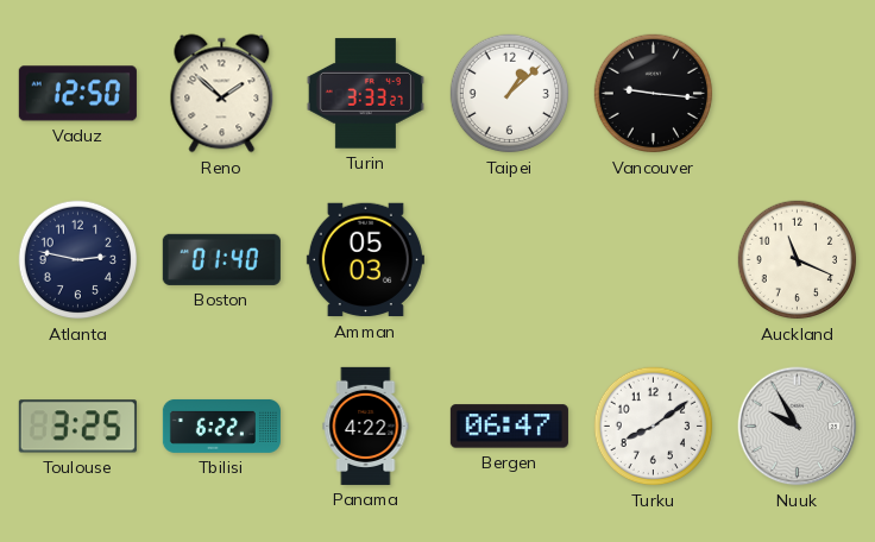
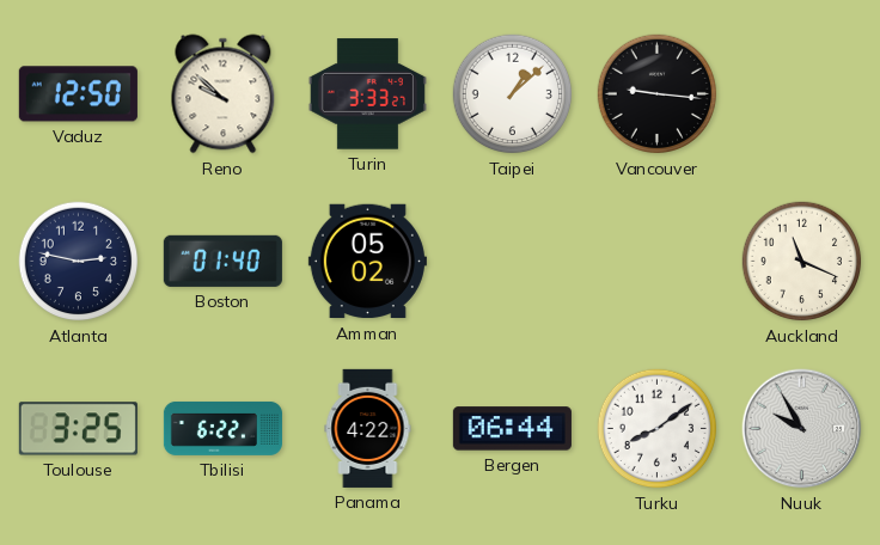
Reno: 1:52 -> 9:52
Amman: 05:03 -> 05:02
Bergen: 06:47 -> 06:44
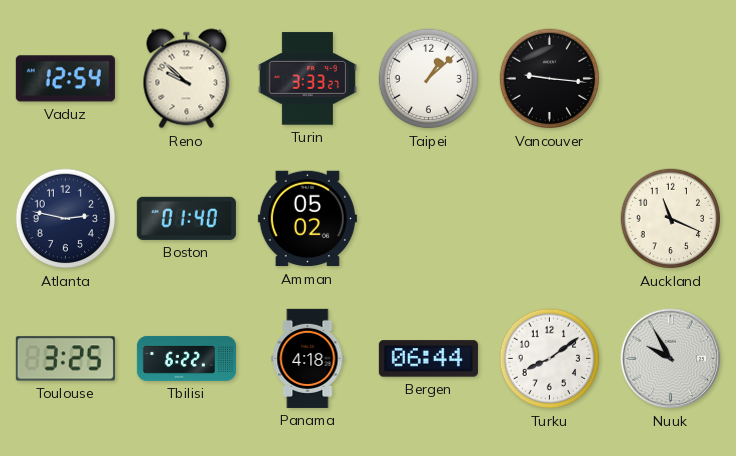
Vaduz: 12:50 -> 12:54
Panama: 4:22 -> 4:18
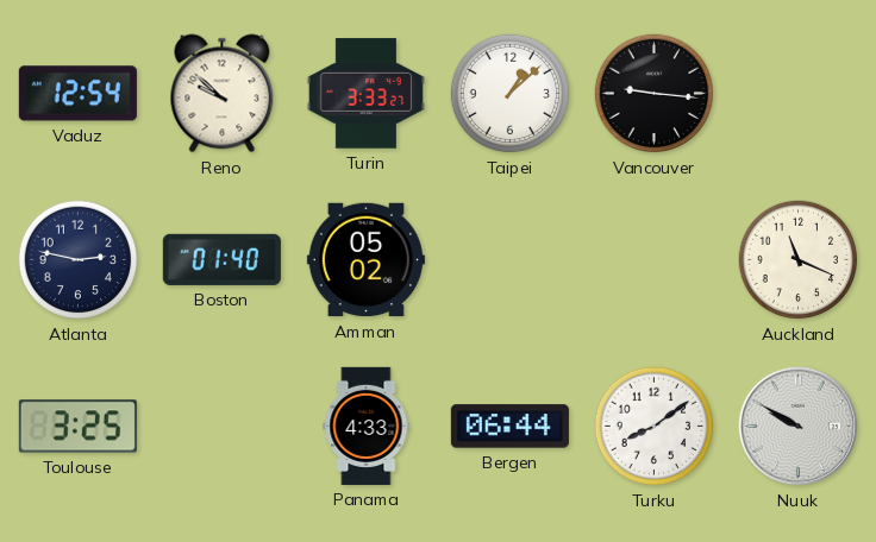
Tbilisi: 6:22 -> none
Panama: 4:18 -> 4:33
Nuuk: 9:55 -> 9:50
